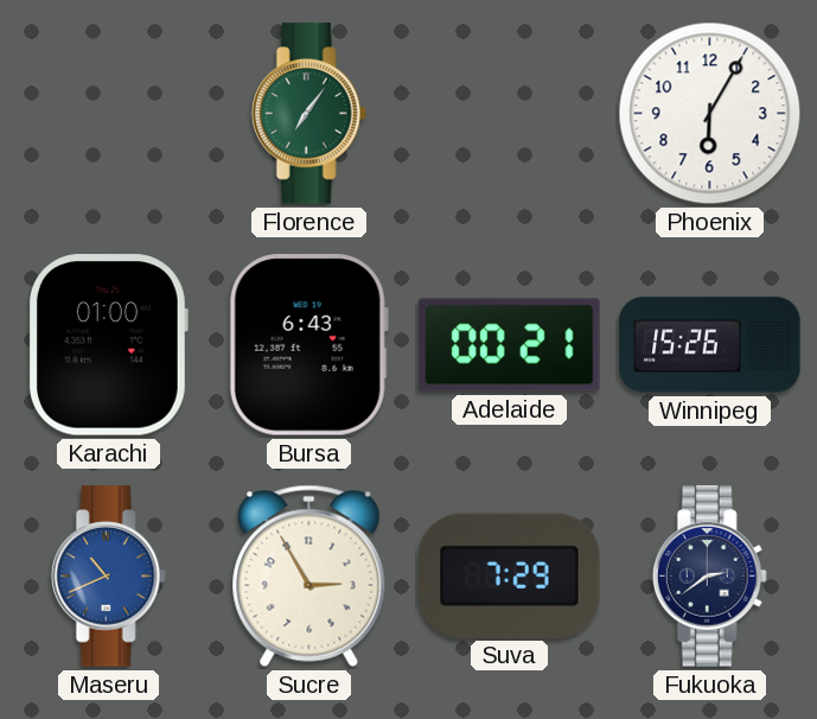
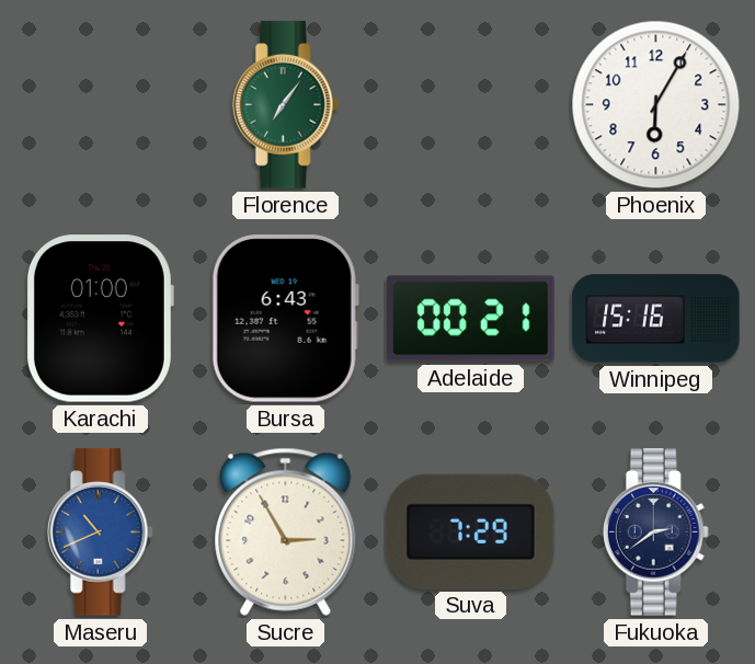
Winnipeg: 15:26 -> 15:16
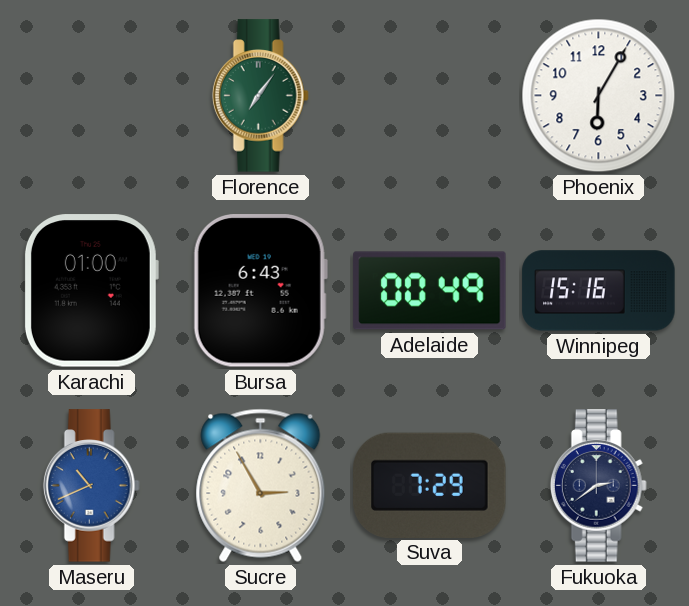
Adelaide: 00:21 -> 00:49
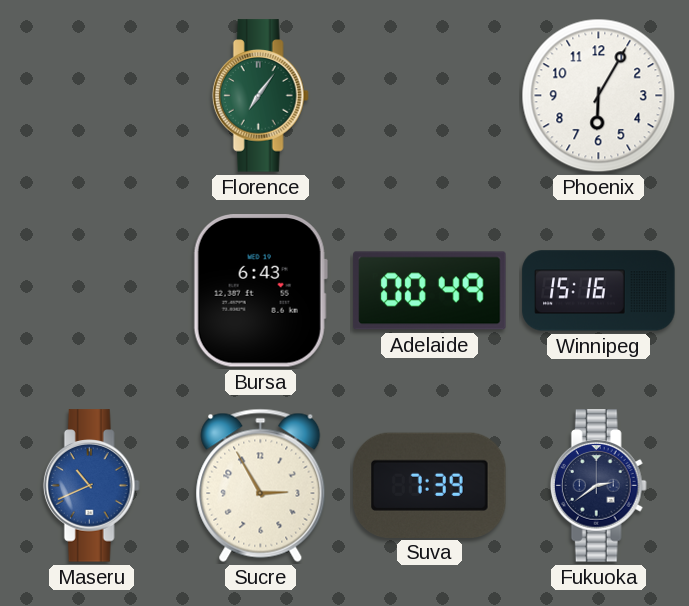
Karachi: 01:00 -> none
Suva: 7:29 -> 7:39
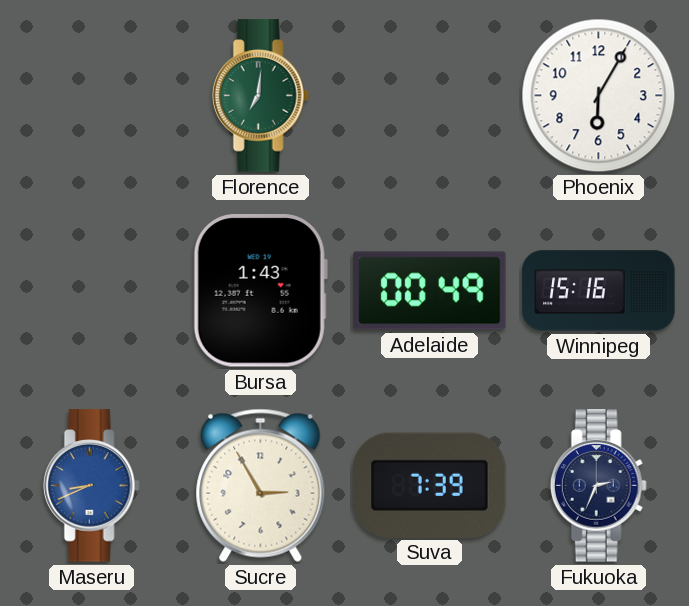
Florence: 7:06 -> 7:01
Bursa: 6:43 -> 1:43
Maseru: 10:41 -> 8:41
Fukuoka: 2:39 -> 2:34
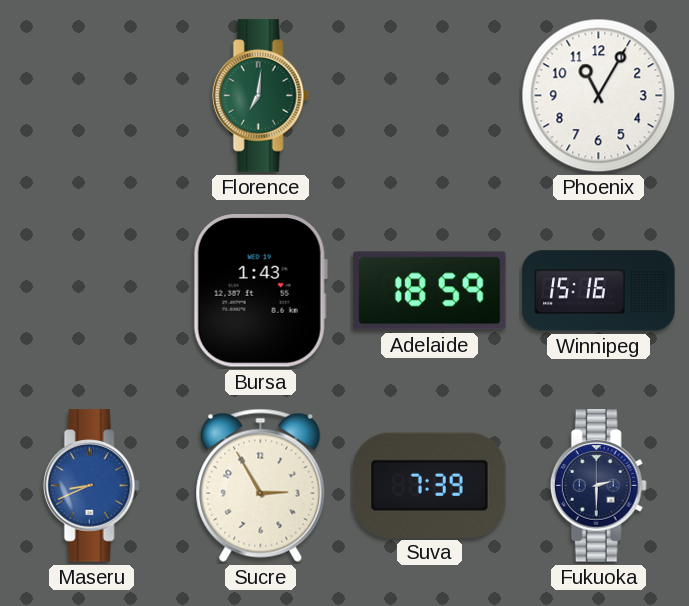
Phoenix: 6:05 -> 11:05
Adelaide: 00:49 -> 18:59
Fukuoka: 2:34 -> 2:30
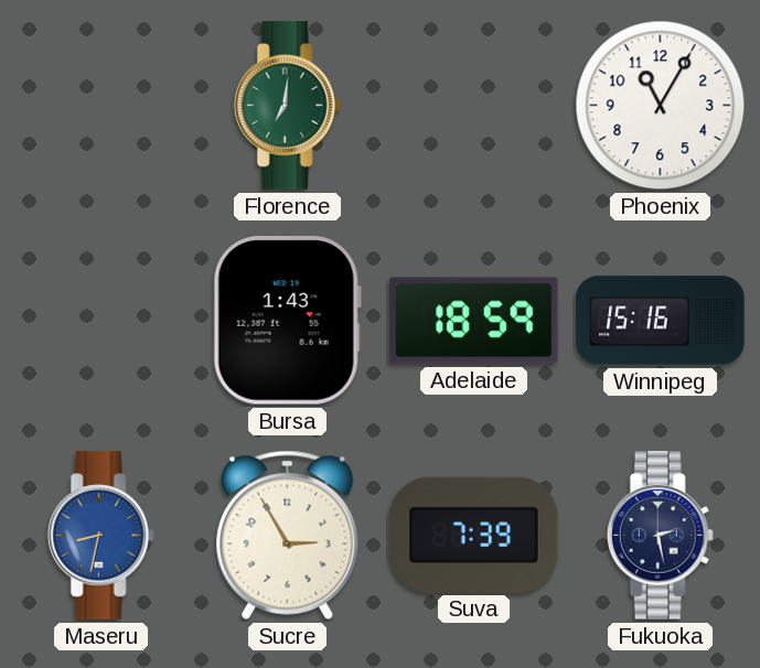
Maseru: 8:41 -> 8:32
Fukuoka: 2:30 -> 2:28
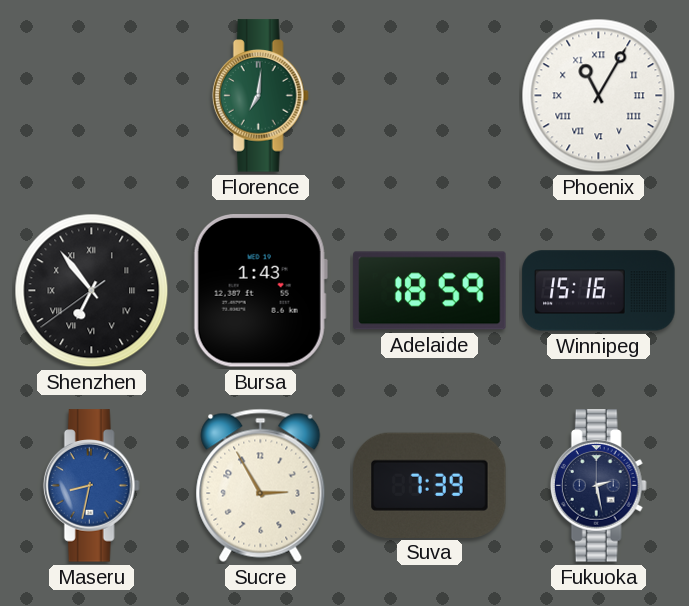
Phoenix numerals: Arabic -> Roman
Shenzhen: none -> 6:53
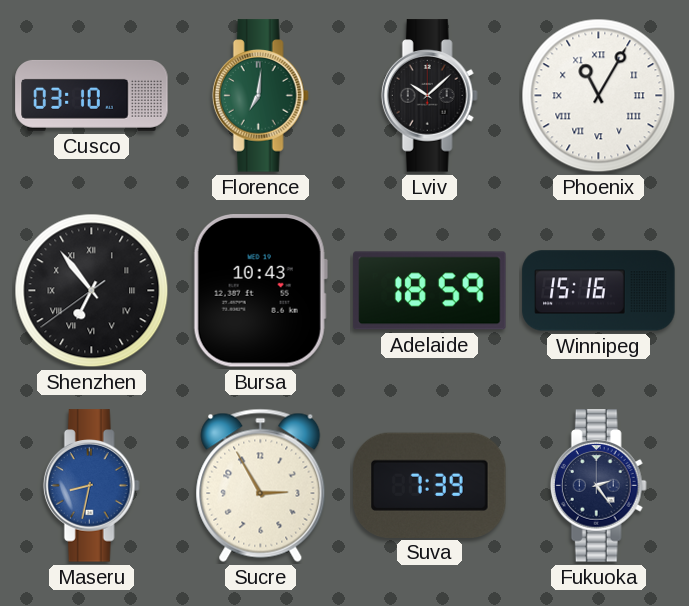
Cusco: none -> 03:10
Lviv: none -> 10:08
Bursa: 1:43 -> 10:43
Fukuoka: 2:28 -> 2:24
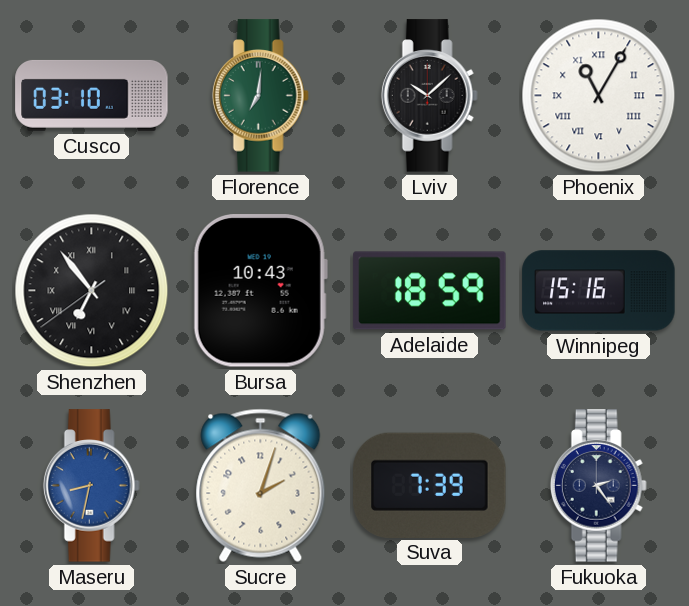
Sucre: 2:55 -> 2:03
